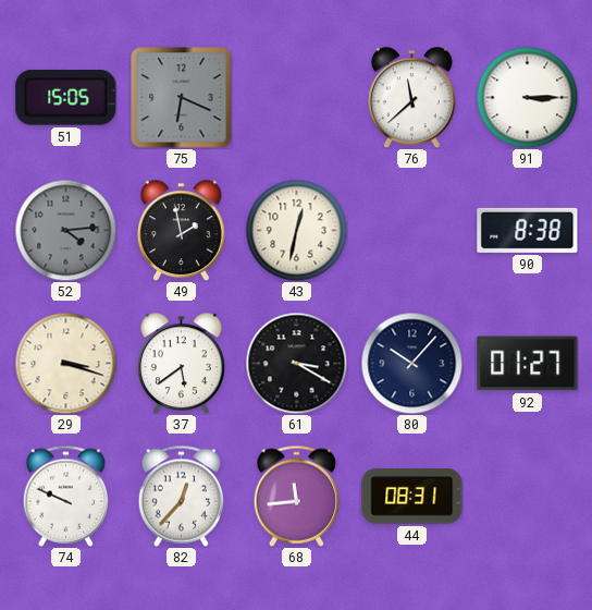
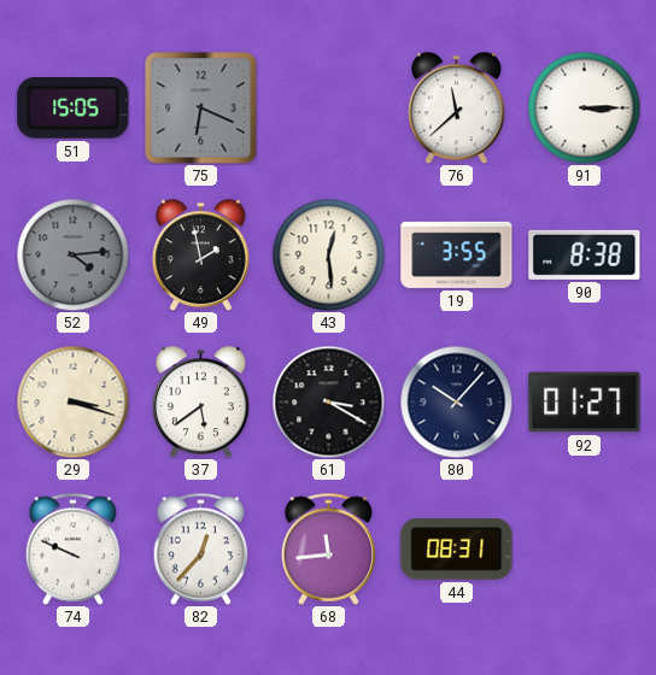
43: 12:32 -> 12:29
19: none -> 3:55
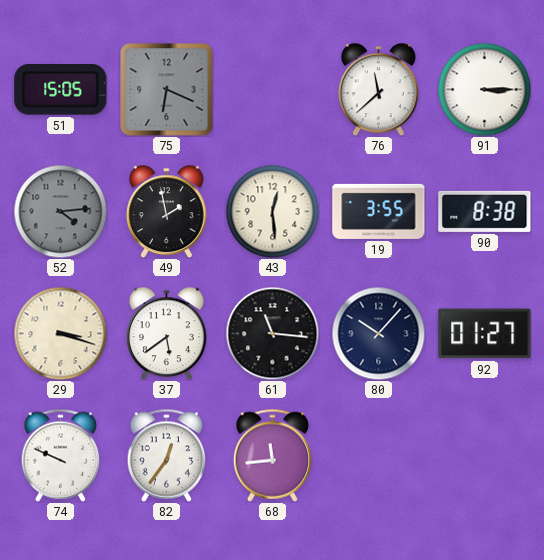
61: 3:20 -> 11:16
82: 12:37 -> 12:36
44: 08:31 -> none
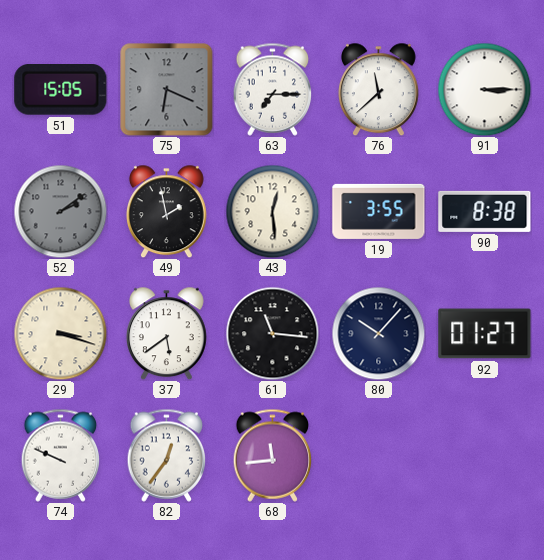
63: none -> 7:15
52: 4:14 -> 2:09
